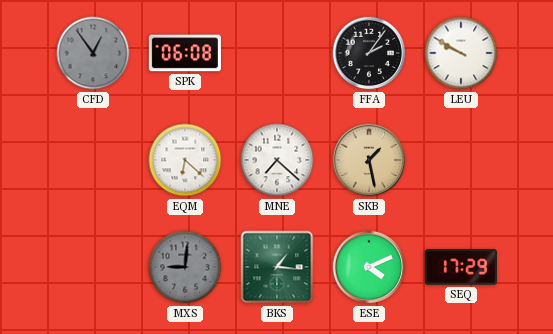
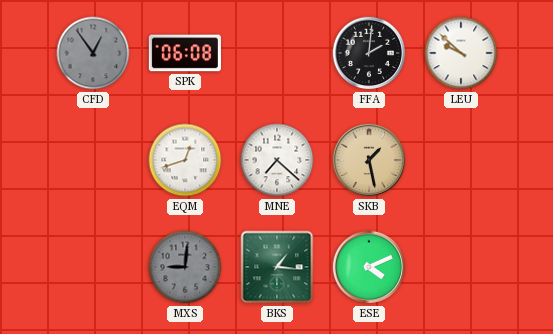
FFA: 2:06 -> 2:01
LEU: 9:50 -> 9:52
EQM: 6:22 -> 12:42
SEQ: 17:29 -> none
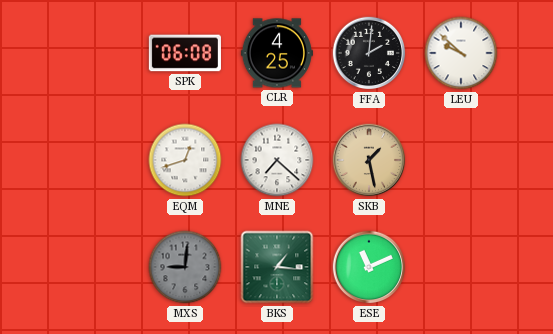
CFD: 12:54 -> none
CLR: none -> 4:25
ESE: 4:11 -> 11:11
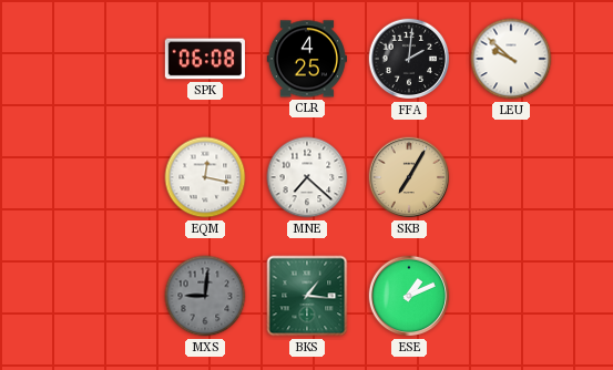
EQM: 12:42 -> 12:17
SKB: 1:28 -> 7:05
ESE: 11:11 -> 1:11
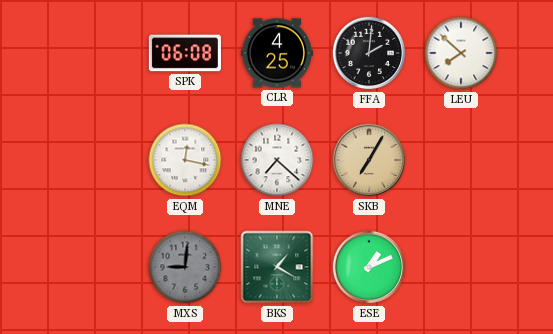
LEU: 9:52 -> 7:52
BKS: 1:16 -> 1:20
